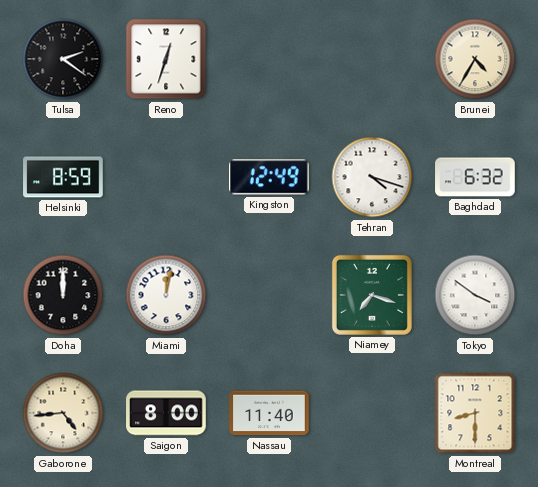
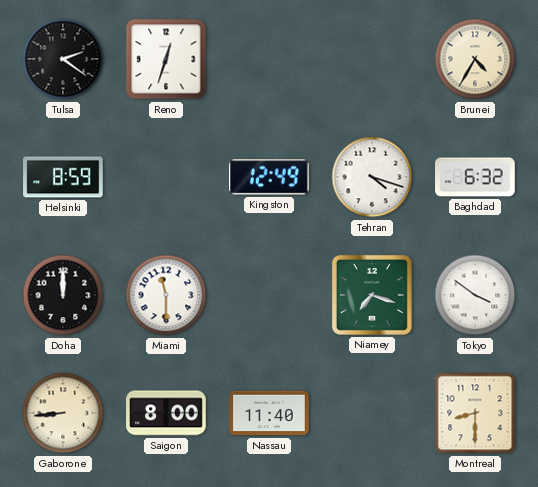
Miami: 12:02 -> 11:30
Gaborone: 4:44 -> 8:44
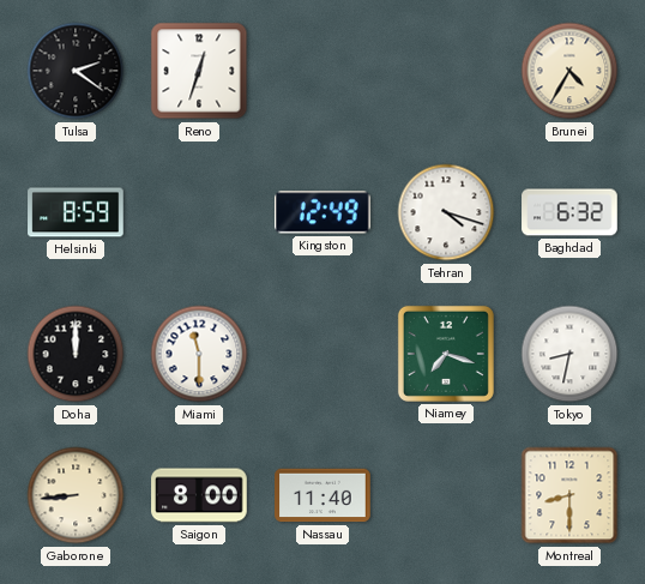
Tokyo: 3:51 -> 8:32
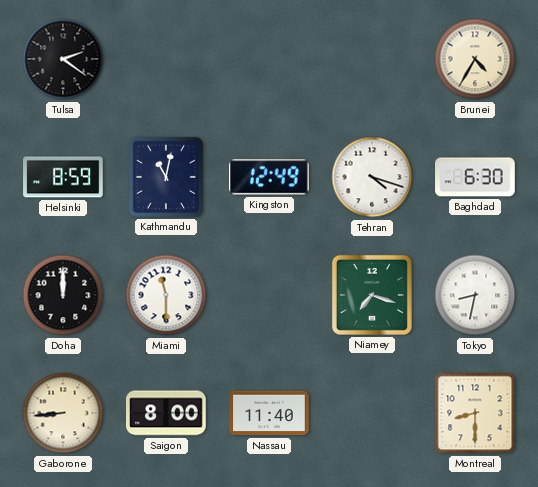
Reno: 12:33 -> none
Kathmandu: none -> 11:02
Baghdad: 6:32 -> 6:30
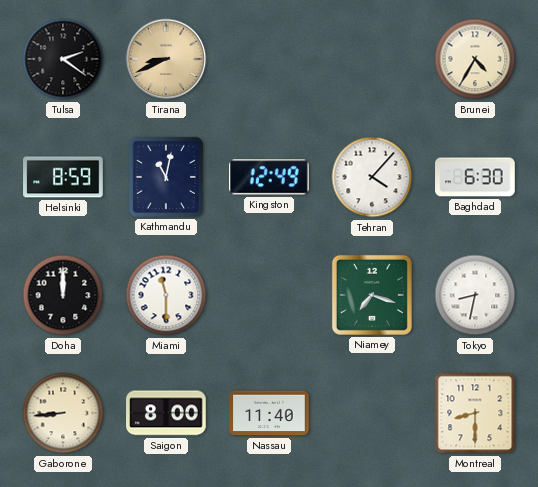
Tirana: none -> 8:41
Tehran: 4:18 -> 4:07
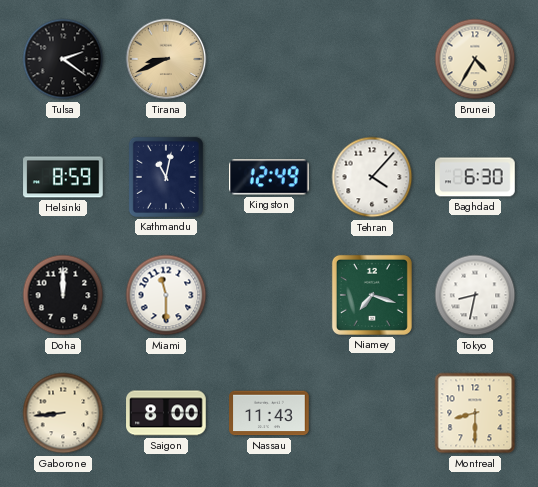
Nassau: 11:40 -> 11:43
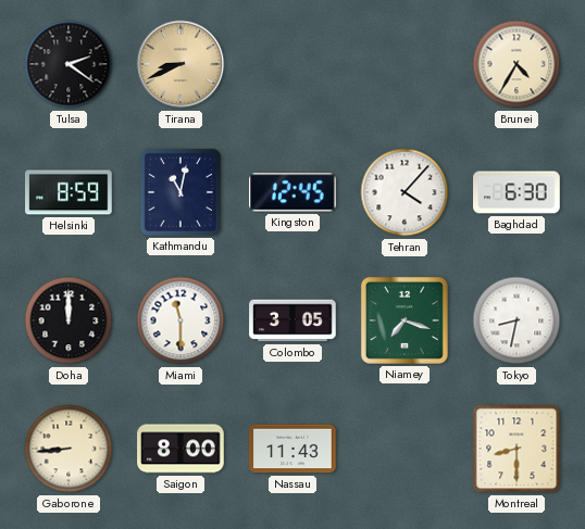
Kingston: 12:49 -> 12:45
Colombo: none -> 3:05
